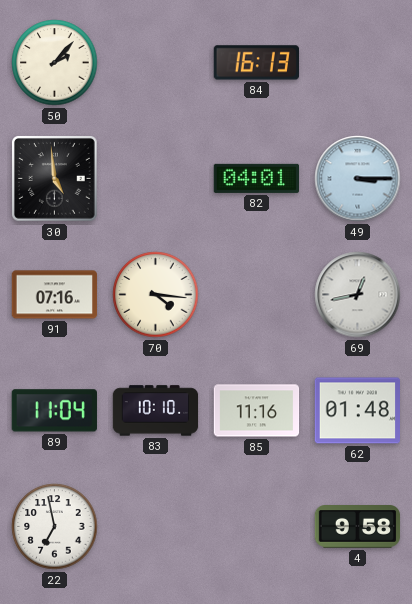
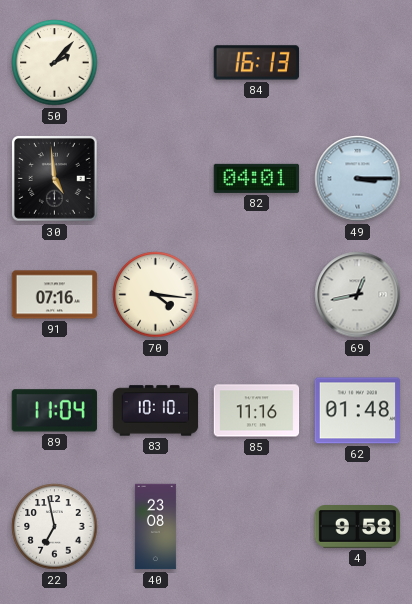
40: none -> 23:08
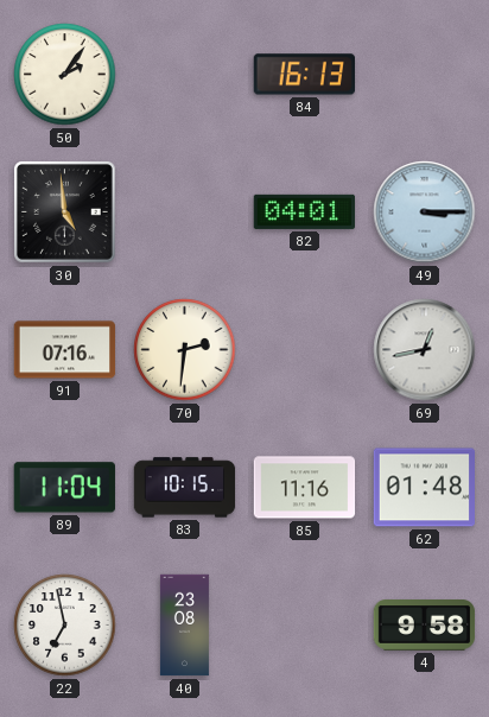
50: 2:07 -> 2:06
70: 4:16 -> 2:31
83: 10:10 -> 10:15
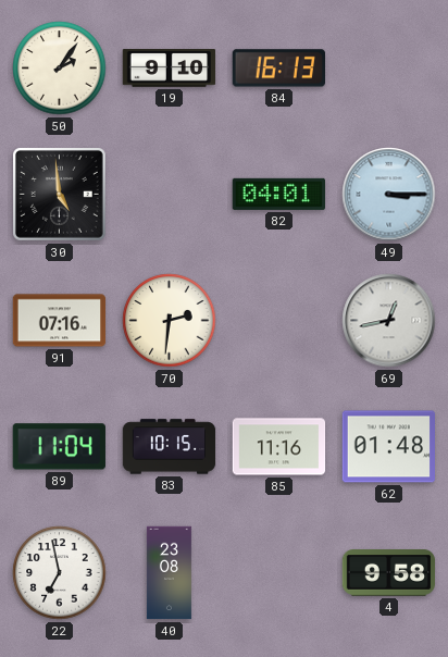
19: none -> 9:10
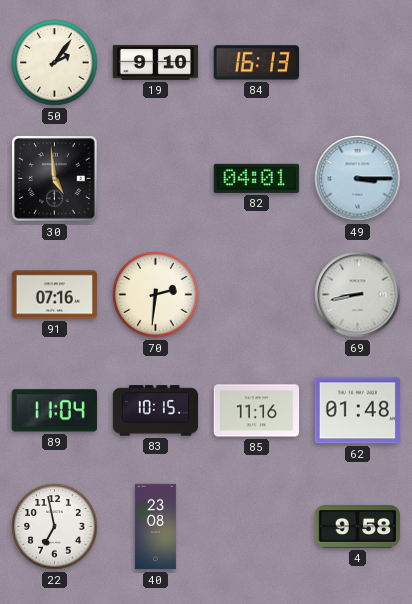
69: 12:43 -> 8:43
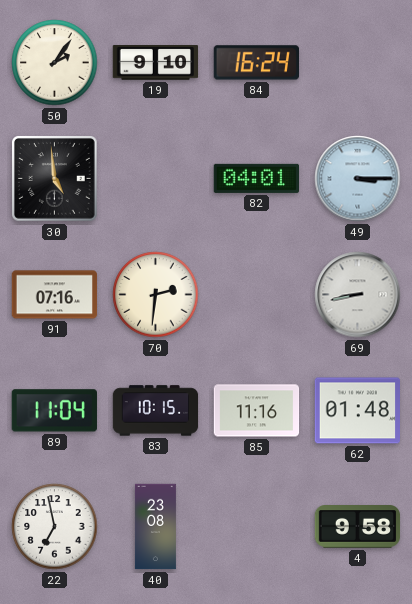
84: 16:13 -> 16:24
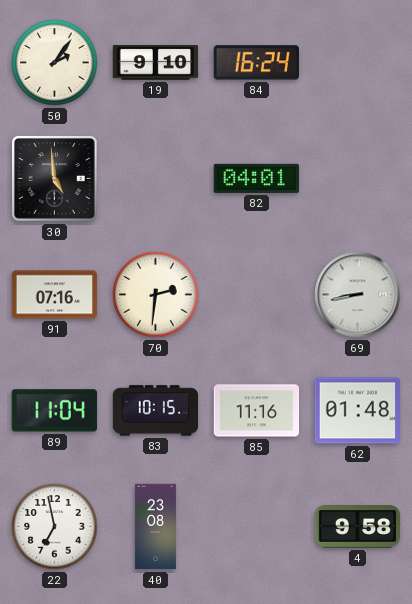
49: 3:15 -> none
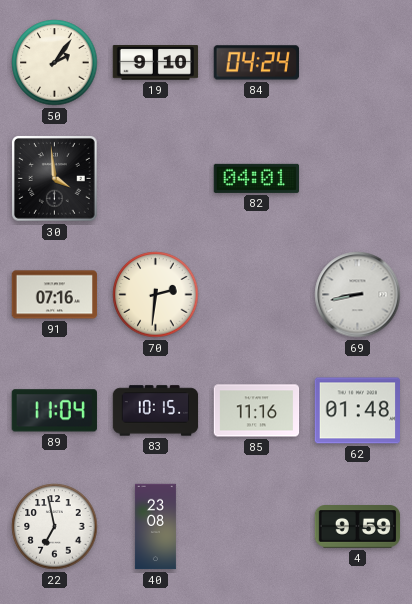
84: 16:24 -> 04:24
30: 4:59 -> 3:59
4: 9:58 -> 9:59
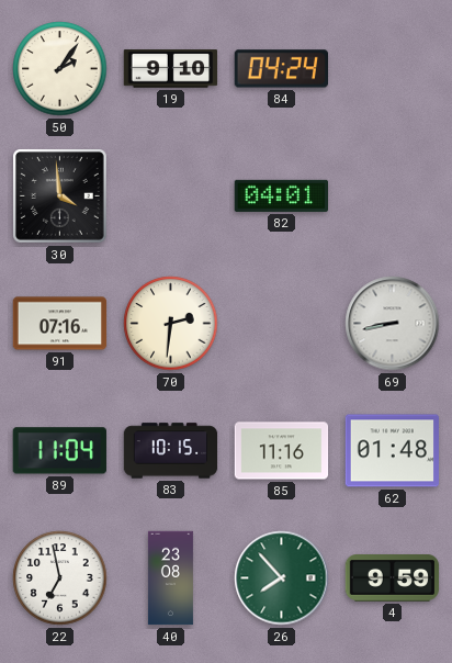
26: none -> 7:53
